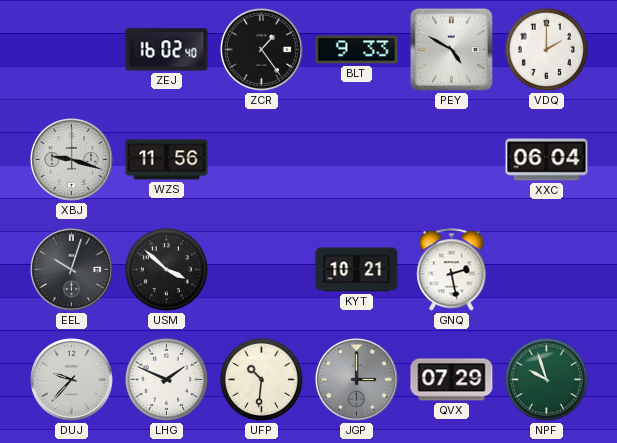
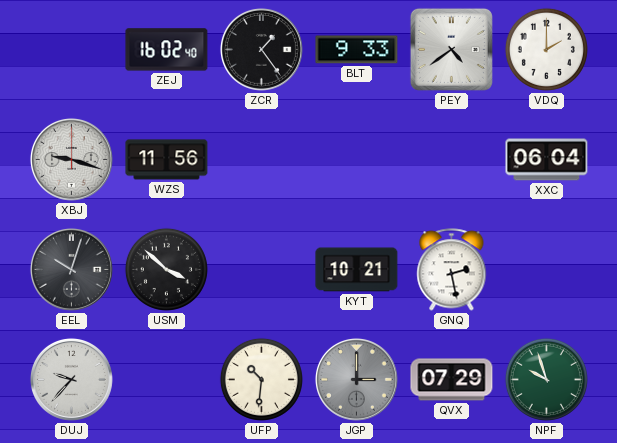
PEY: 4:50 -> 4:39
LHG: 1:49 -> none
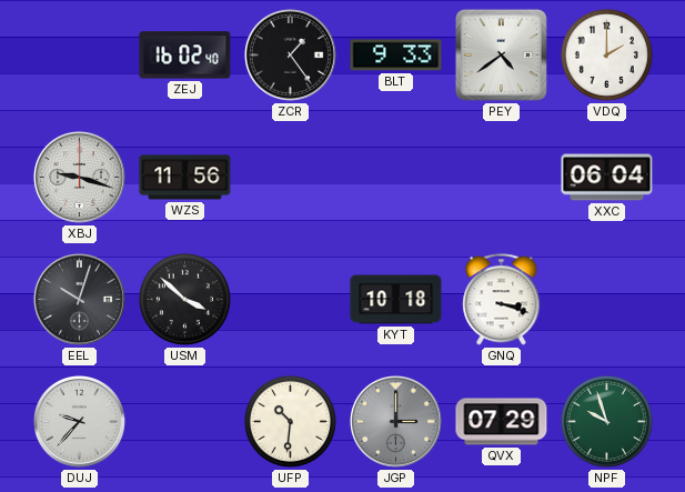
KYT: 10:21 -> 10:18
GNQ: 2:28 -> 3:18
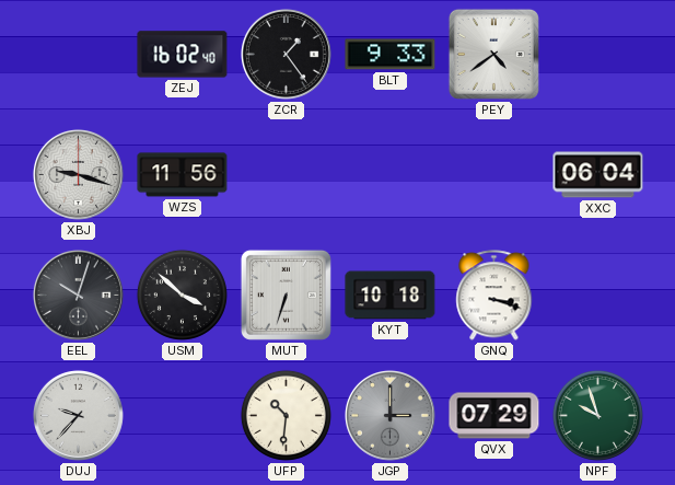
VDQ: 2:00 -> none
MUT: none -> 6:33
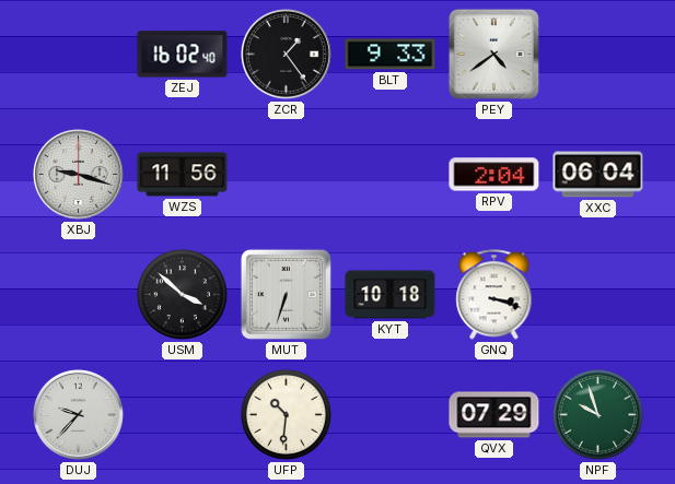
RPV: none -> 2:04
EEL: 10:03 -> none
JGP: 3:00 -> none
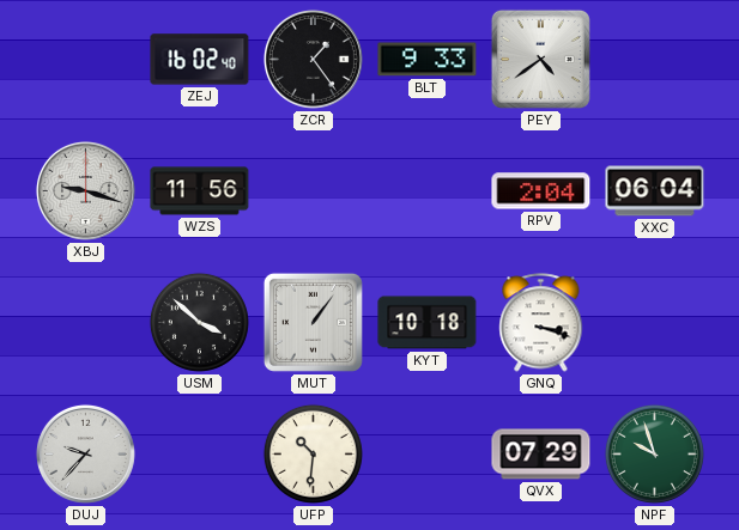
MUT: 6:33 -> 1:06
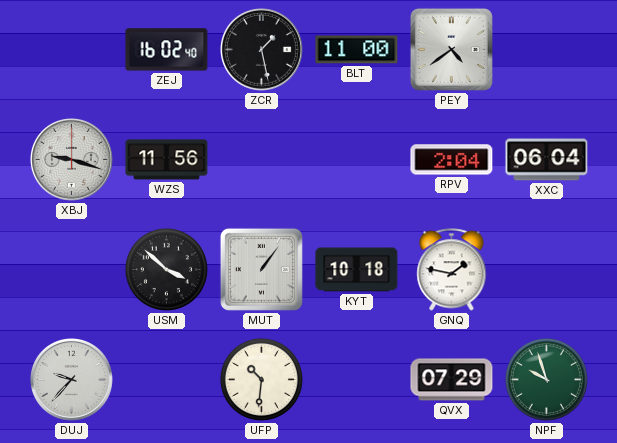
ZCR: 1:24 -> 1:28
BLT: 9:33 -> 11:00
GNQ: 3:18 -> 1:47
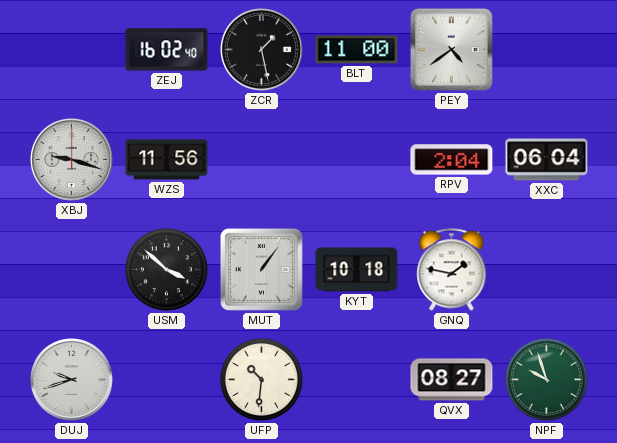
DUJ: 9:37 -> 9:42
QVX: 07:29 -> 08:27
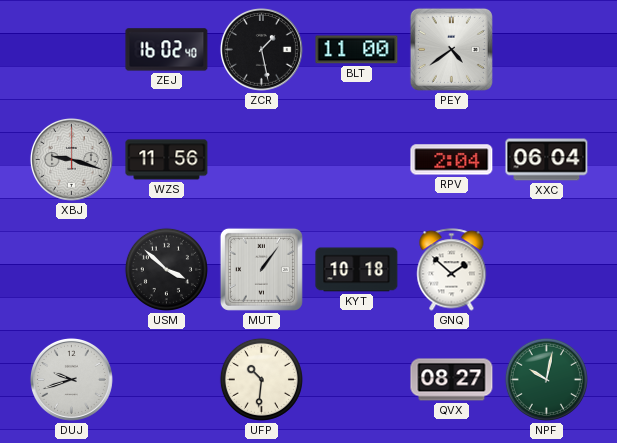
GNQ: 1:47 -> 1:52
NPF: 9:57 -> 10:02
